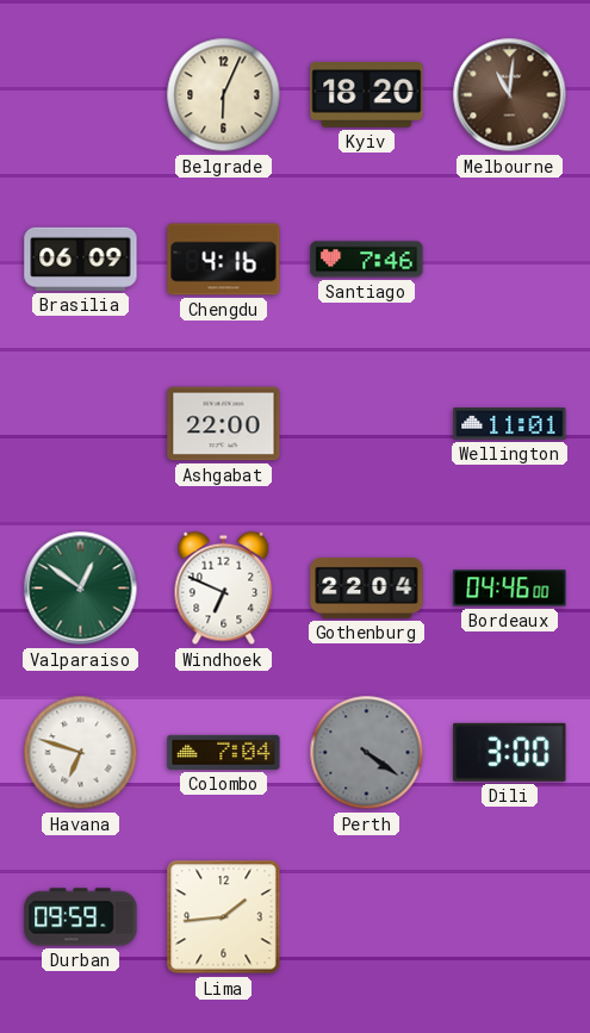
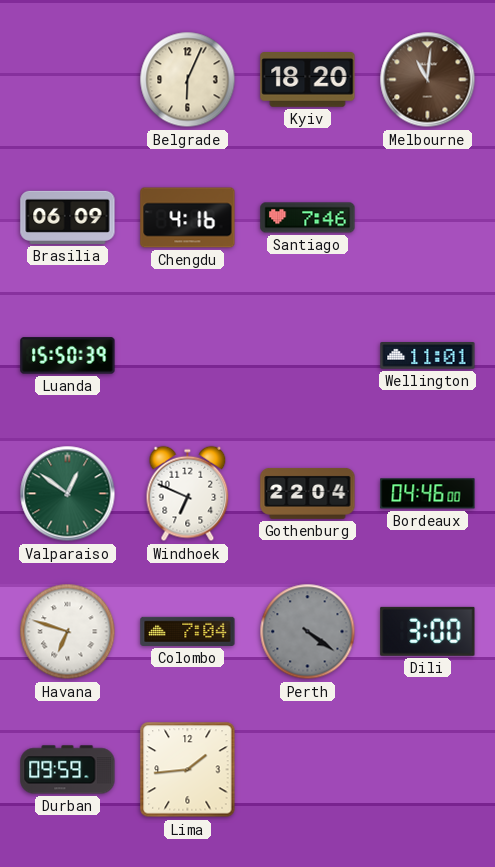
Luanda: none -> 15:50
Ashgabat: 22:00 -> none
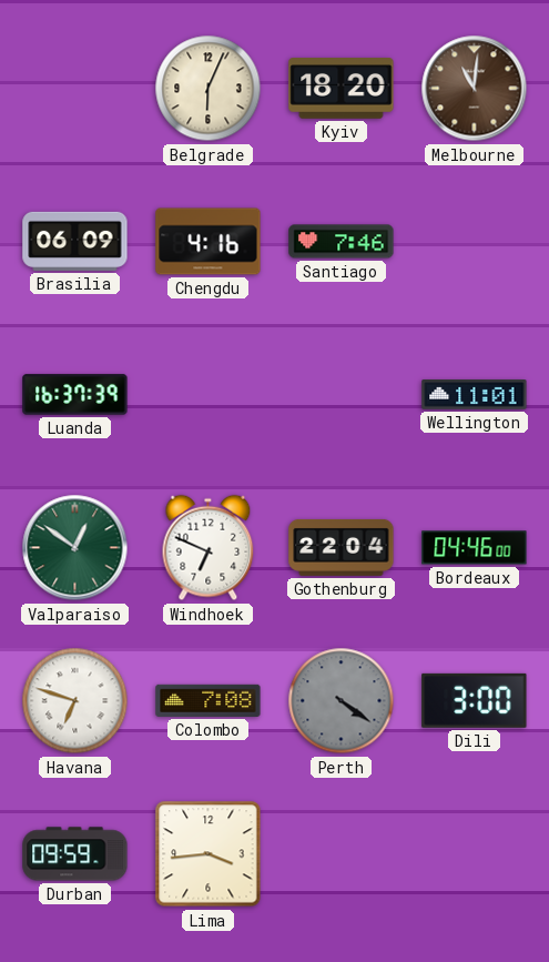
Luanda: 15:50 -> 16:37
Colombo: 7:04 -> 7:08
Lima: 1:44 -> 3:44
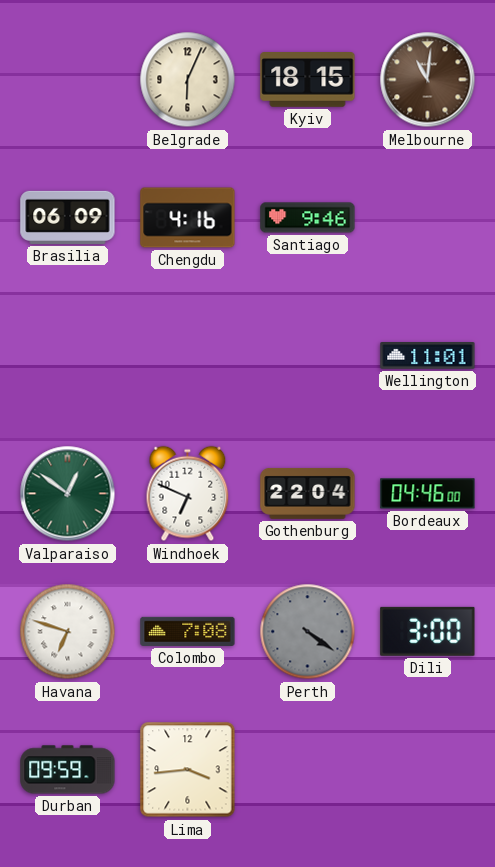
Kyiv: 18:20 -> 18:15
Santiago: 7:46 -> 9:46
Luanda: 16:37 -> none
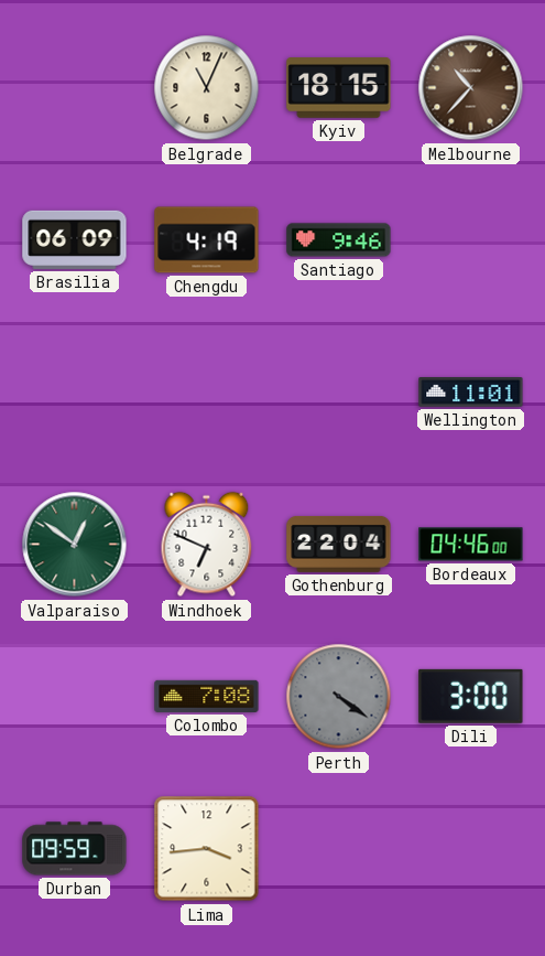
Belgrade: 6:04 -> 11:04
Melbourne: 11:01 -> 10:37
Chengdu: 4:16 -> 4:19
Havana: 6:48 -> none
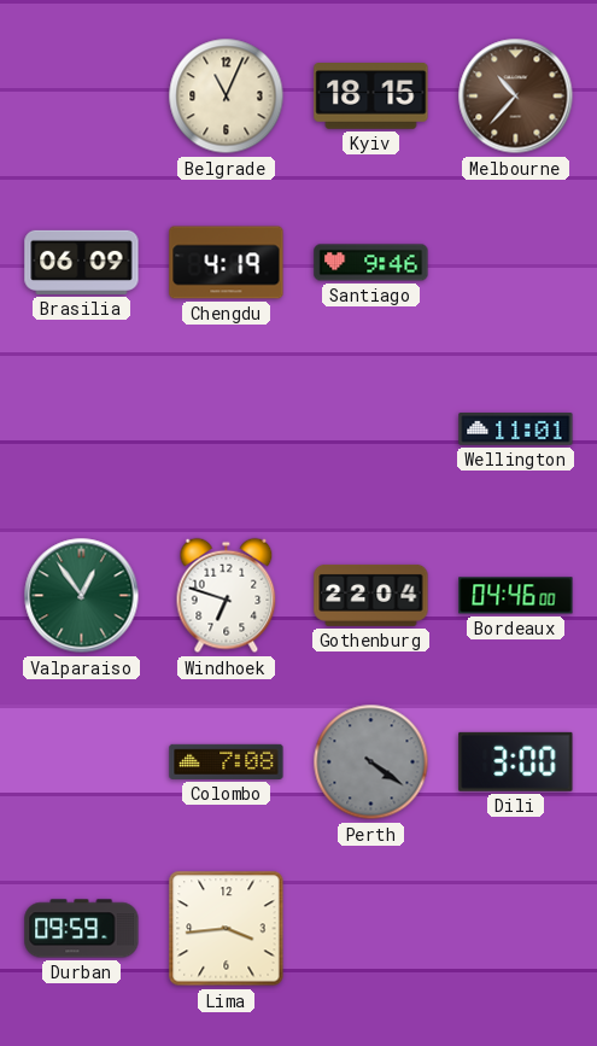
Valparaiso: 12:51 -> 12:54
Windhoek: 6:49 -> 6:48
